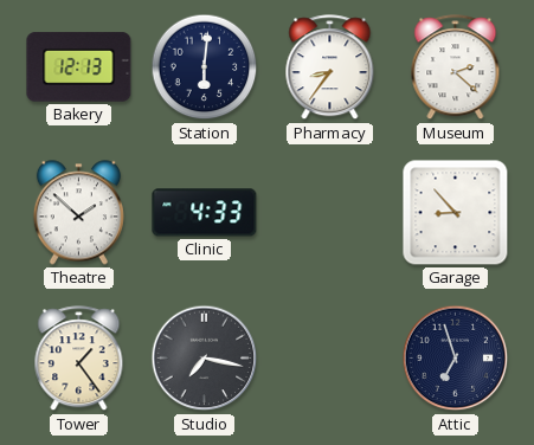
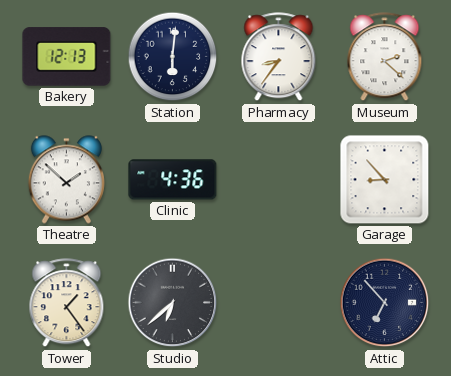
Clinic: 4:33 -> 4:36
Studio: 7:17 -> 6:38
Attic: 6:57 -> 6:53
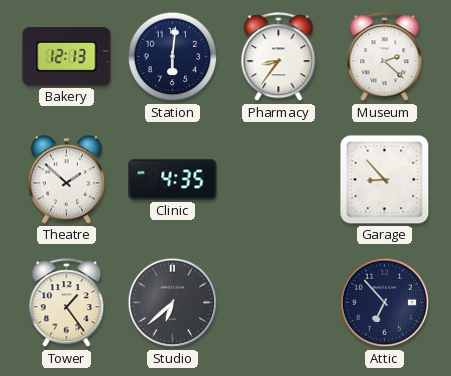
Clinic: 4:36 -> 4:35
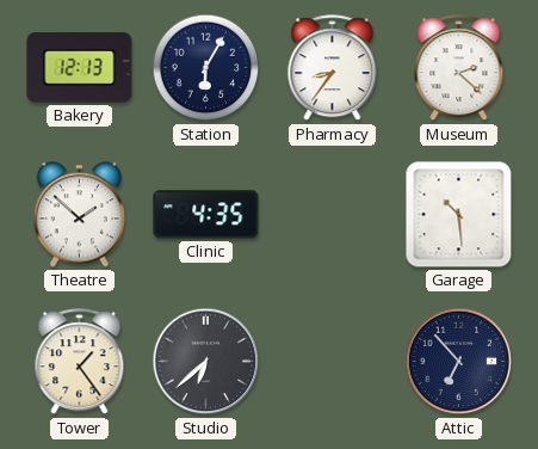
Station: 6:01 -> 6:05
Garage: 8:53 -> 10:29
